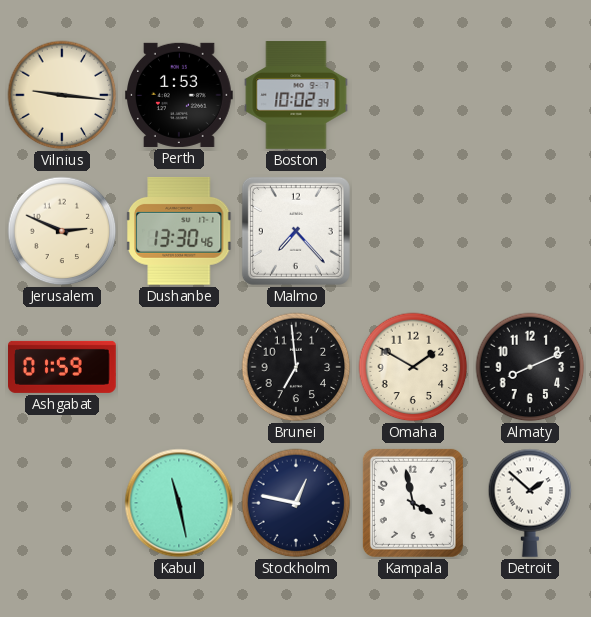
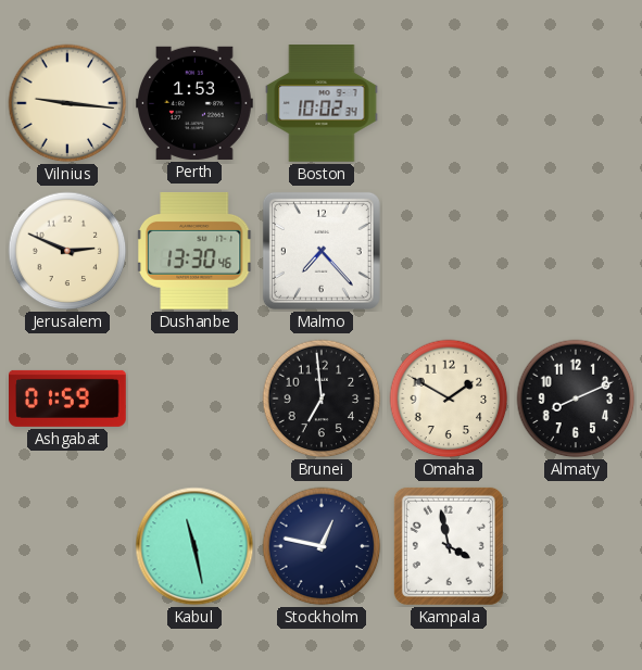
Detroit: 1:52 -> none
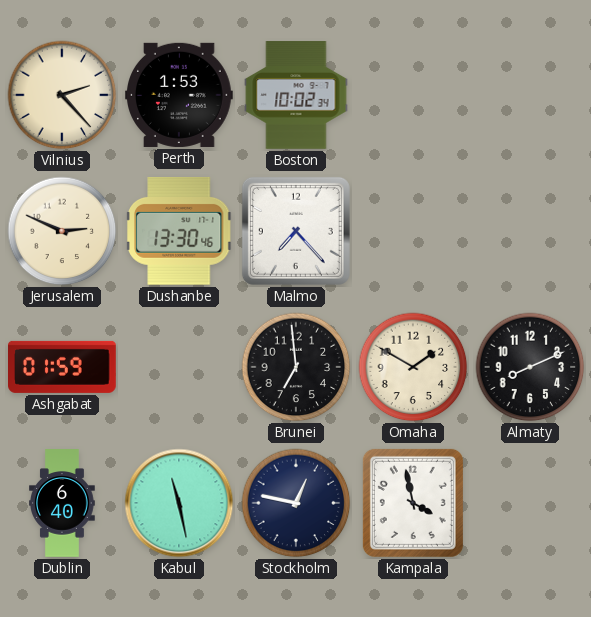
Vilnius: 9:16 -> 2:23
Dublin: none -> 6:40
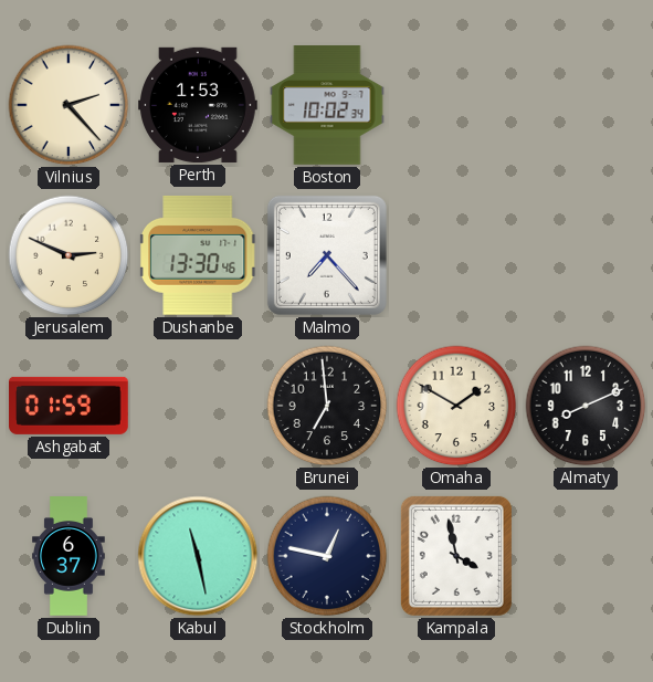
Dublin: 6:40 -> 6:37
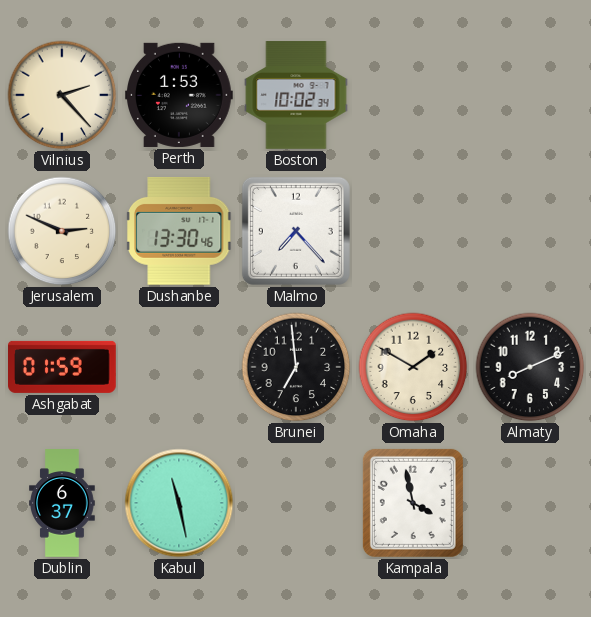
Stockholm: 12:47 -> none
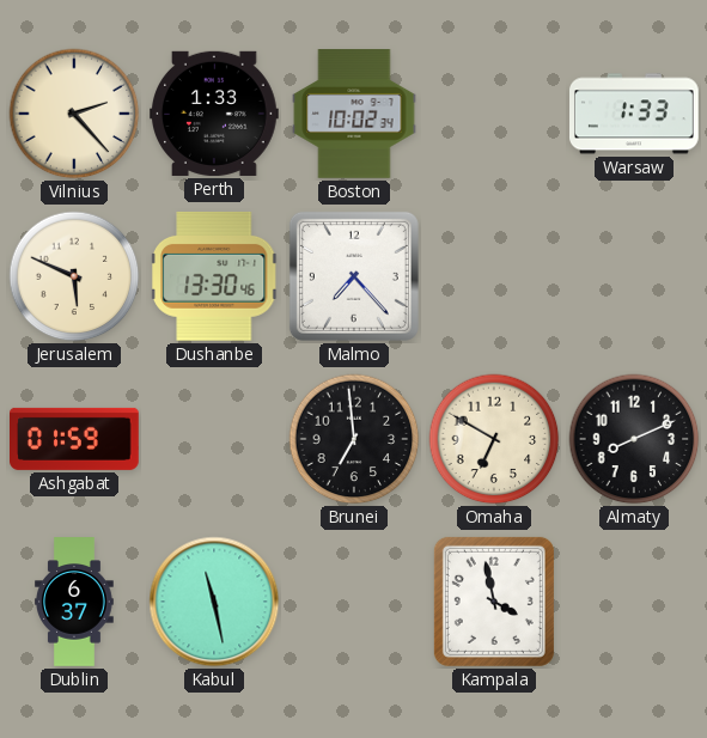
Perth: 1:53 -> 1:33
Warsaw: none -> 1:33
Jerusalem: 2:49 -> 5:49
Omaha: 1:50 -> 6:50
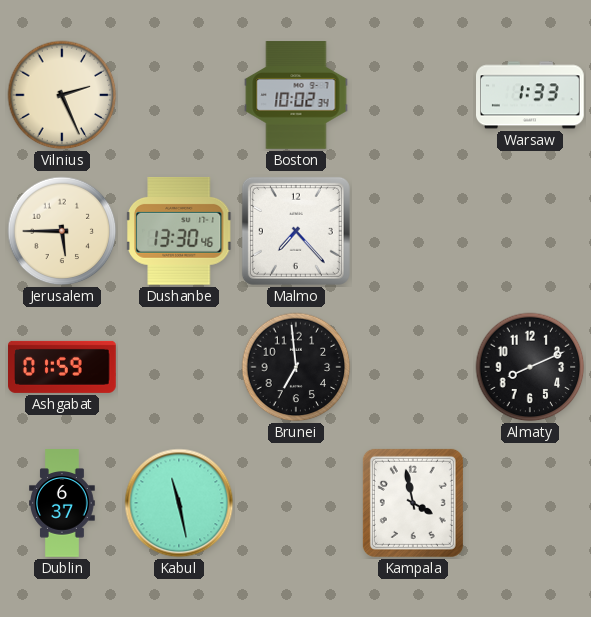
Vilnius: 2:23 -> 2:26
Perth: 1:33 -> none
Jerusalem: 5:49 -> 5:45
Omaha: 6:50 -> none
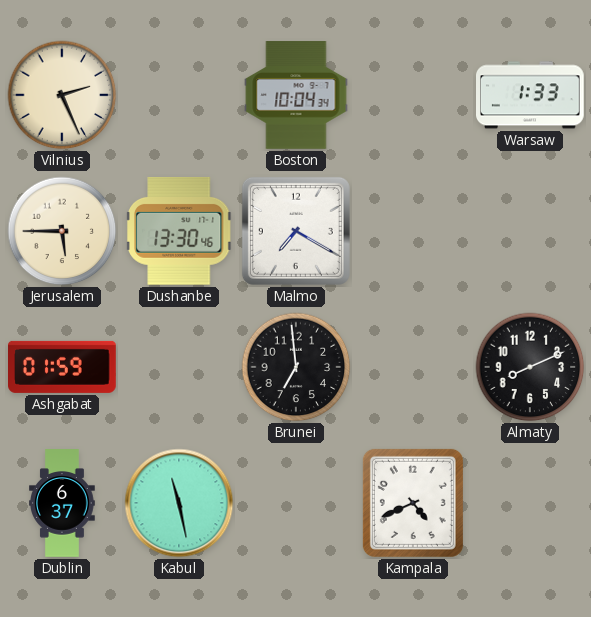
Boston: 10:02 -> 10:04
Malmo: 7:23 -> 7:20
Kampala: 3:58 -> 4:41
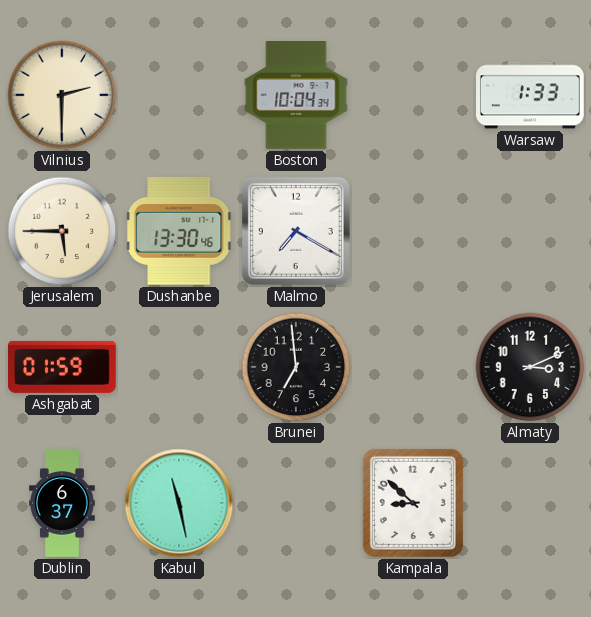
Vilnius: 2:26 -> 2:30
Almaty: 8:11 -> 3:11
Kampala: 4:41 -> 8:52
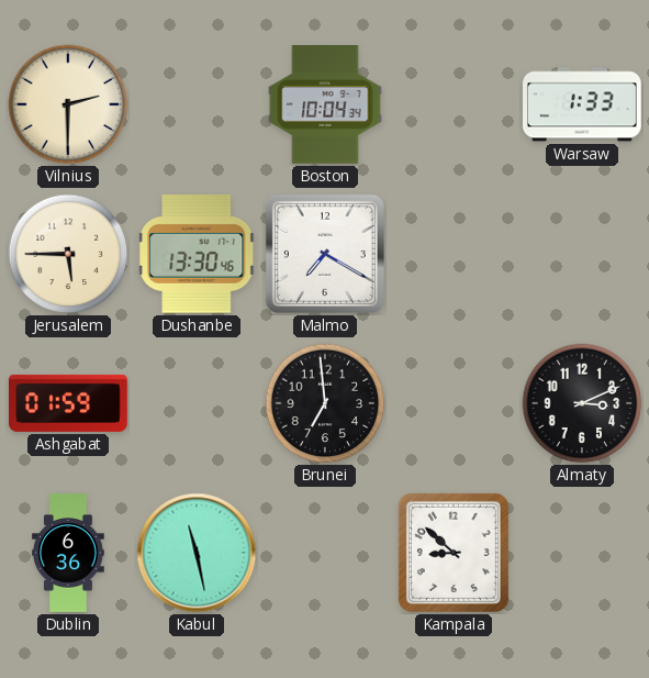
Dublin: 6:37 -> 6:36
